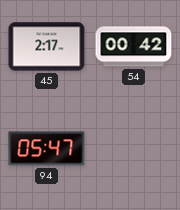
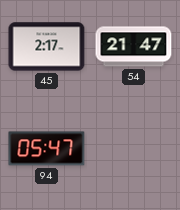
54: 00:42 -> 21:47
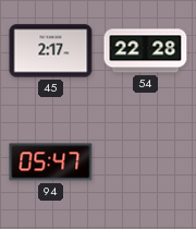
54: 21:47 -> 22:28
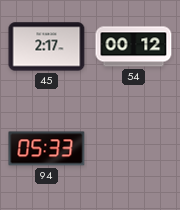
54: 22:28 -> 00:12
94: 05:47 -> 05:33
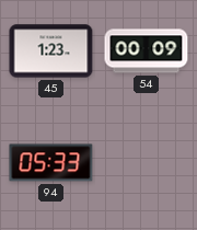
45: 2:17 -> 1:23
54: 00:12 -> 00:09
